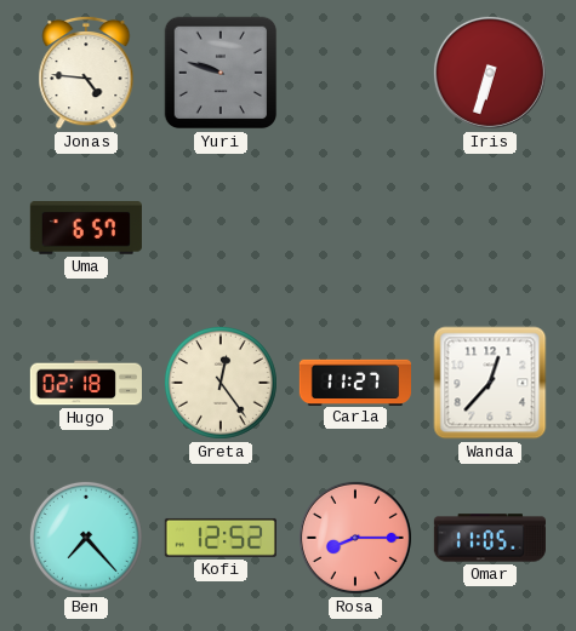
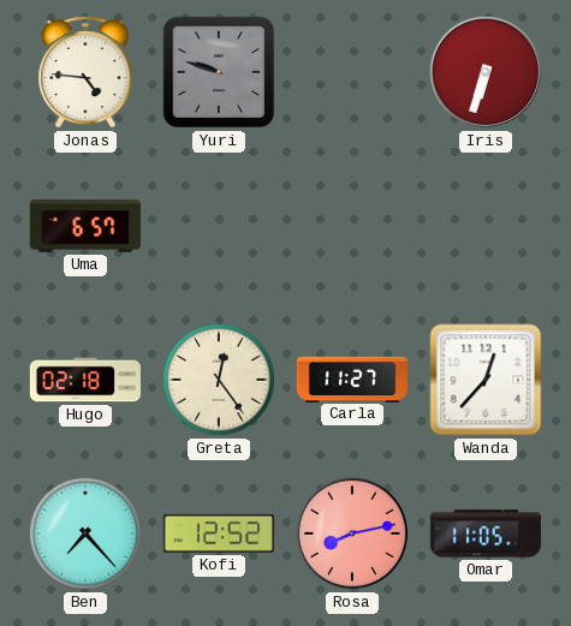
Rosa: 8:15 -> 8:13
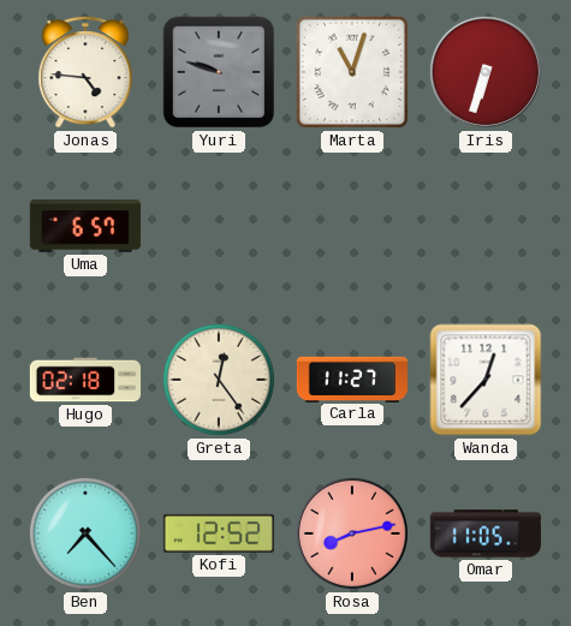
Marta: none -> 11:03
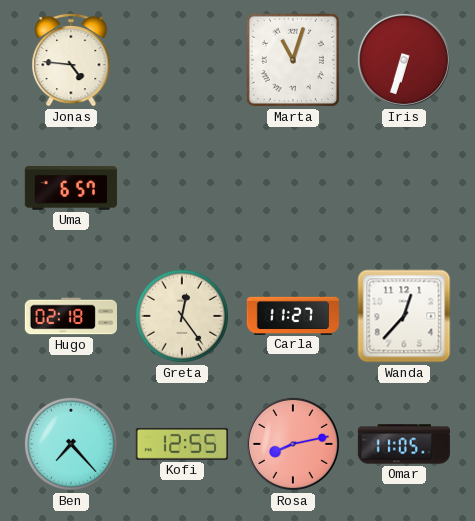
Yuri: 9:48 -> none
Kofi: 12:52 -> 12:55
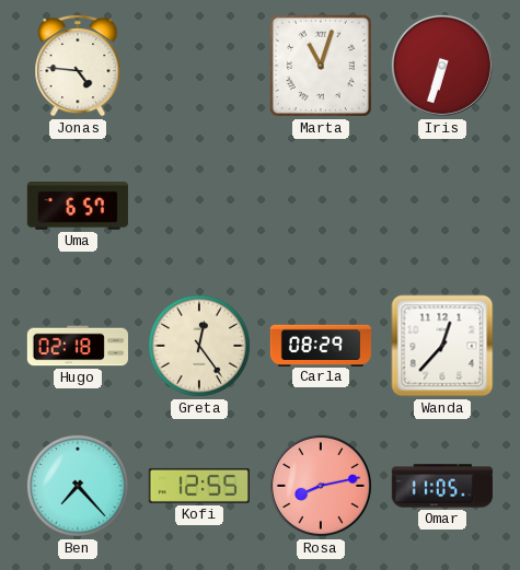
Carla: 11:27 -> 08:29
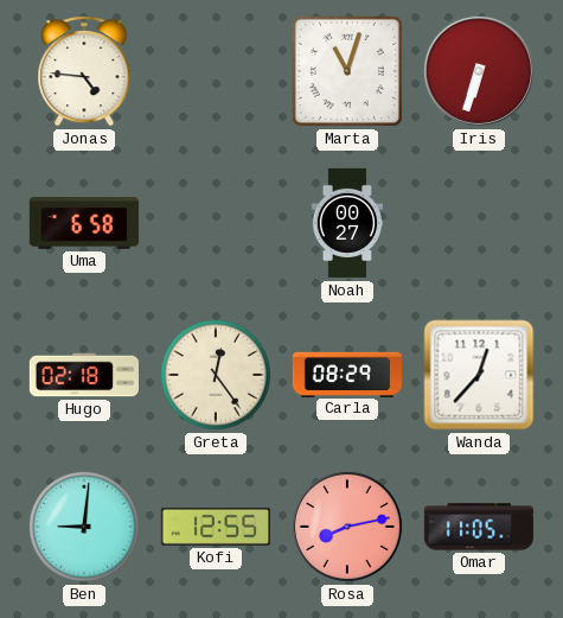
Uma: 6:57 -> 6:58
Noah: none -> 00:27
Ben: 7:23 -> 9:01
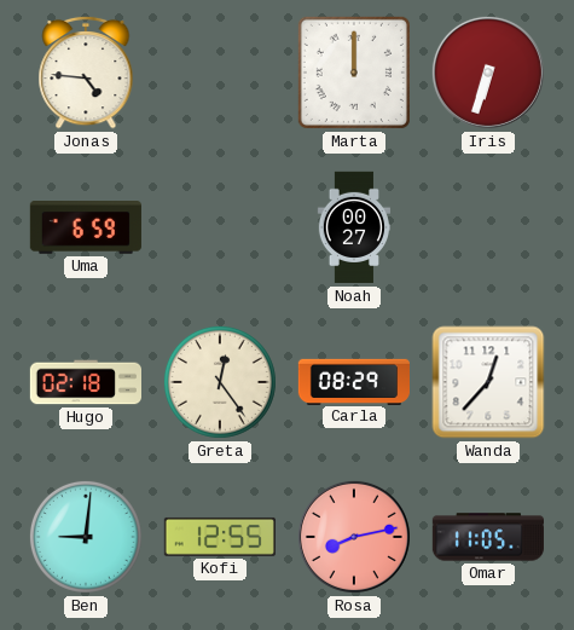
Marta: 11:03 -> 12:00
Uma: 6:58 -> 6:59
